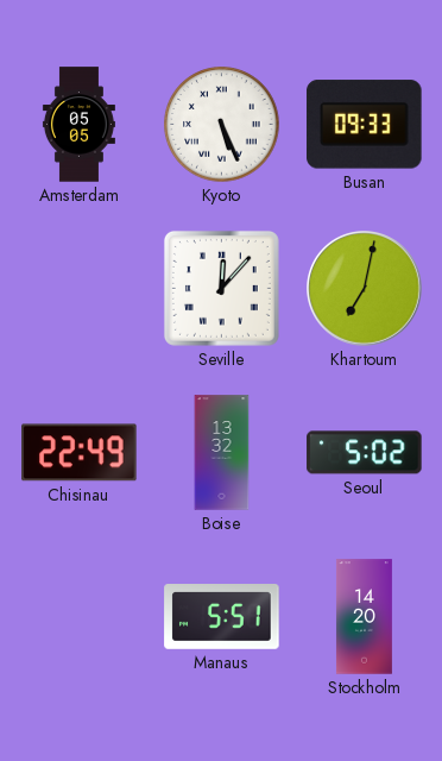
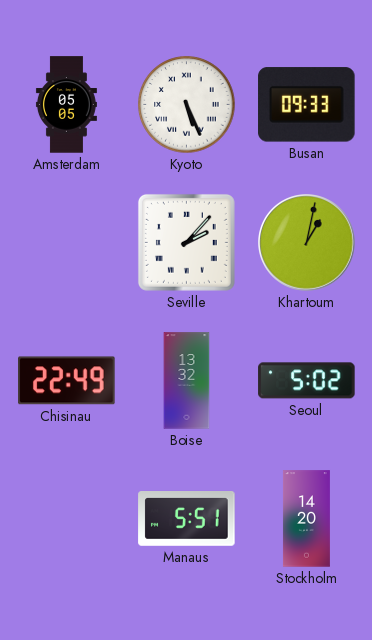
Seville: 12:07 -> 2:07
Khartoum: 7:02 -> 1:02
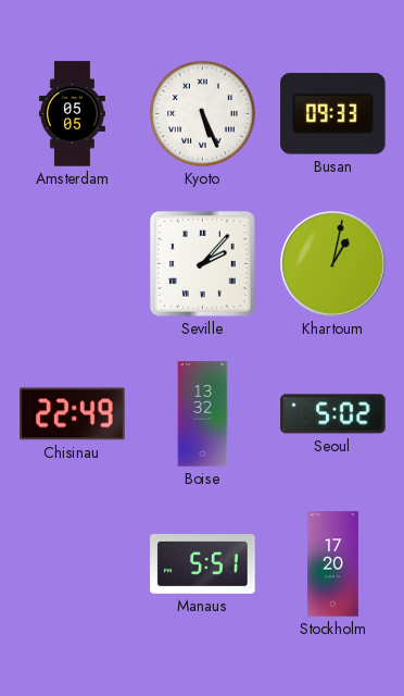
Stockholm: 14:20 -> 17:20
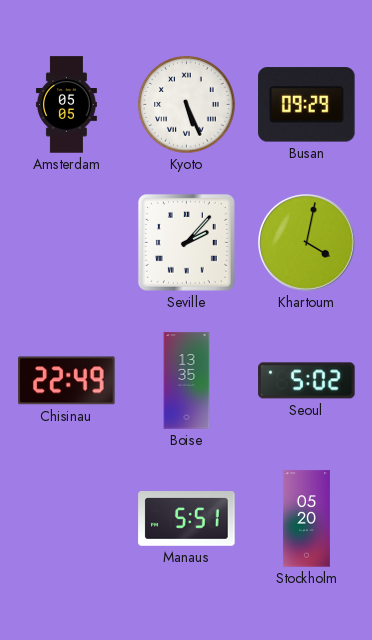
Busan: 09:33 -> 09:29
Khartoum: 1:02 -> 4:02
Boise: 13:32 -> 13:35
Stockholm: 17:20 -> 05:20
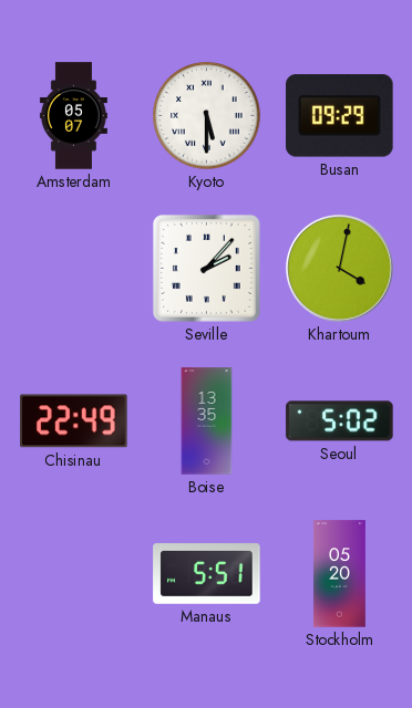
Amsterdam: 05:05 -> 05:07
Kyoto: 5:26 -> 5:30
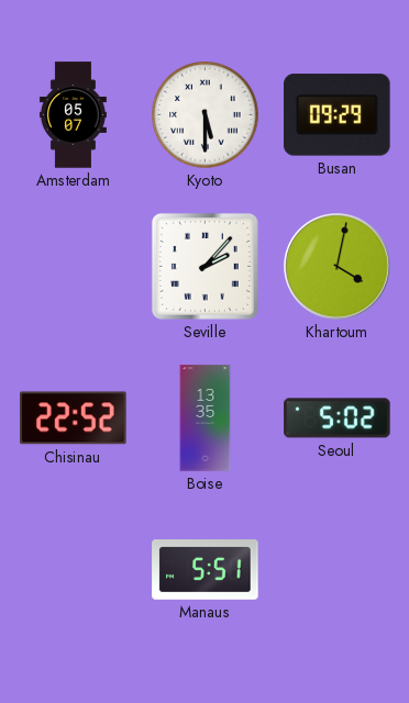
Chisinau: 22:49 -> 22:52
Stockholm: 05:20 -> none
